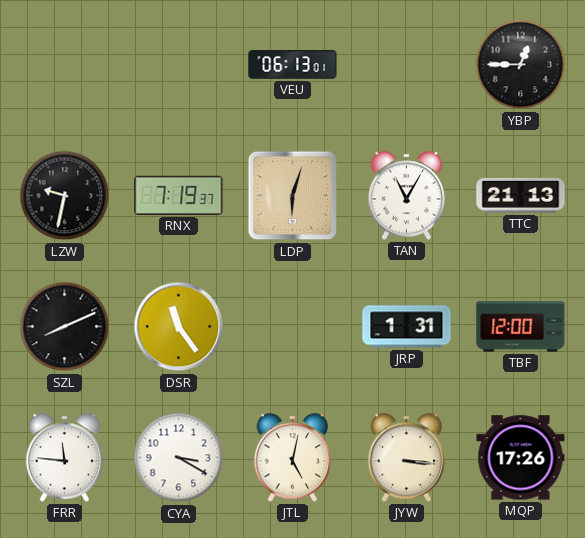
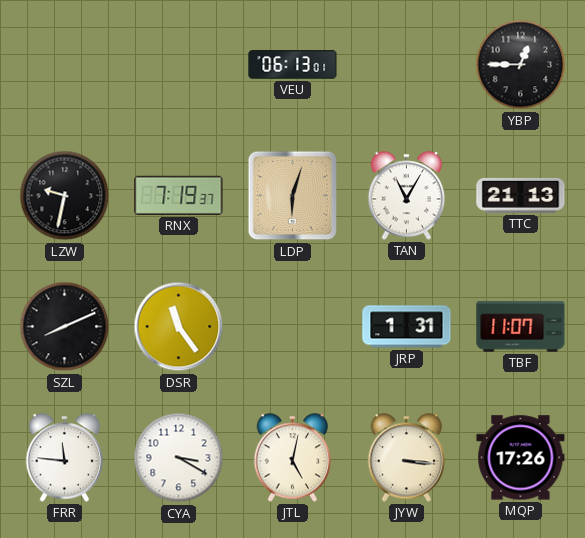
TBF: 12:00 -> 11:07
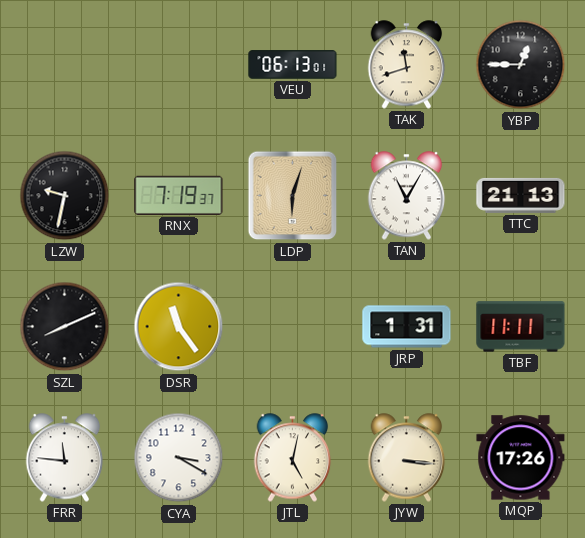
TAK: none -> 11:42
TBF: 11:07 -> 11:11
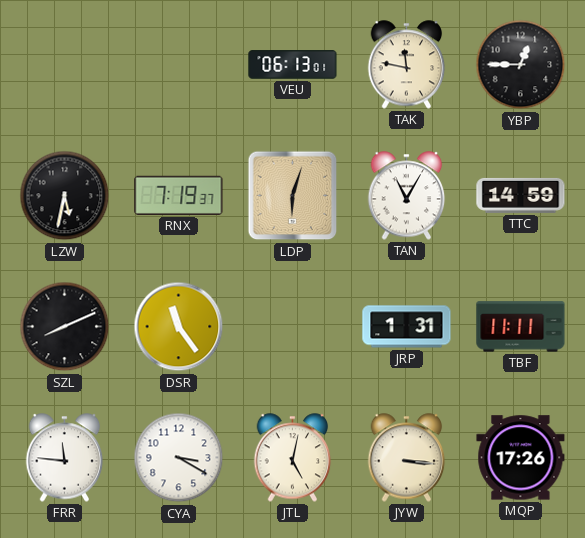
TAK: 11:42 -> 11:47
LZW: 9:32 -> 5:32
TTC: 21:13 -> 14:59
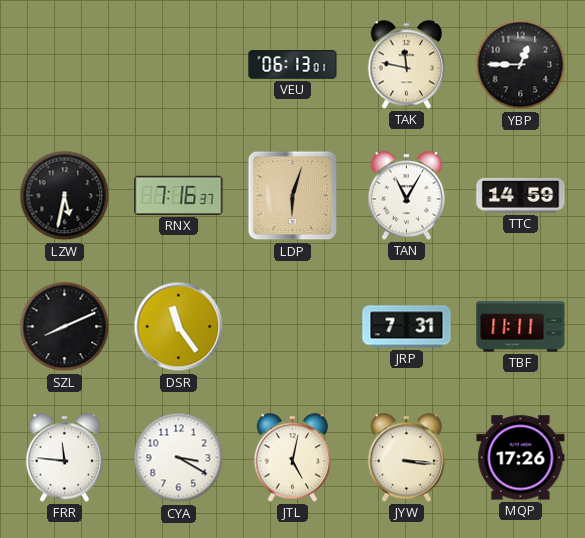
RNX: 7:19 -> 7:16
JRP: 1:31 -> 7:31
